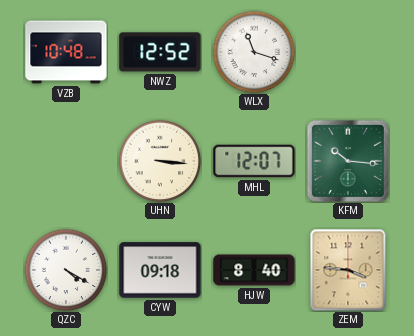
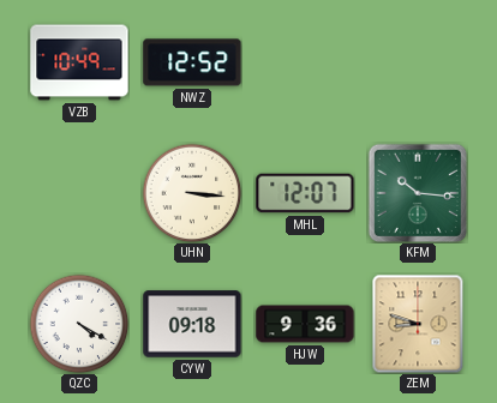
VZB: 10:48 -> 10:49
WLX: 11:18 -> none
HJW: 8:40 -> 9:36
ZEM: 3:46 -> 8:48
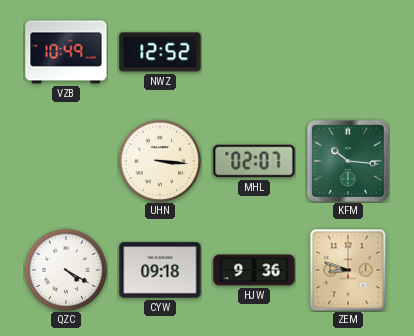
MHL: 12:07 -> 02:07
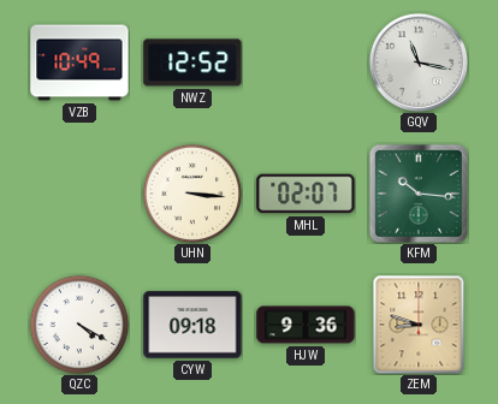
GQV: none -> 11:17
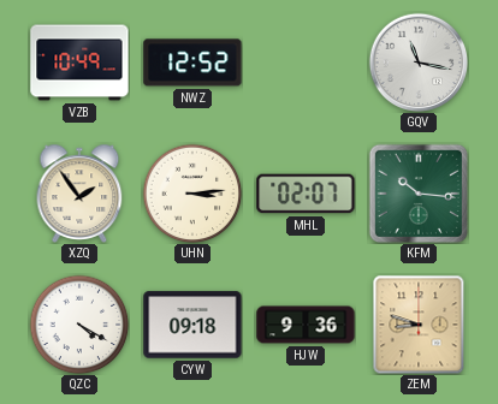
XZQ: none -> 1:54
UHN: 3:16 -> 3:14
